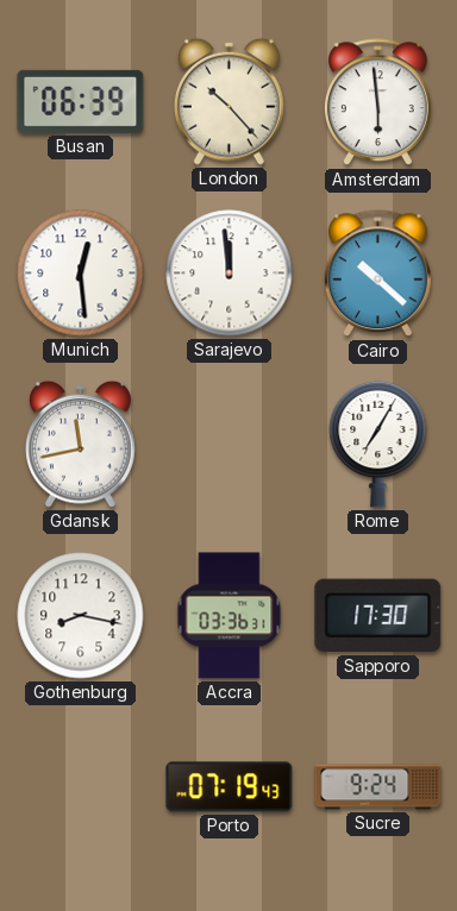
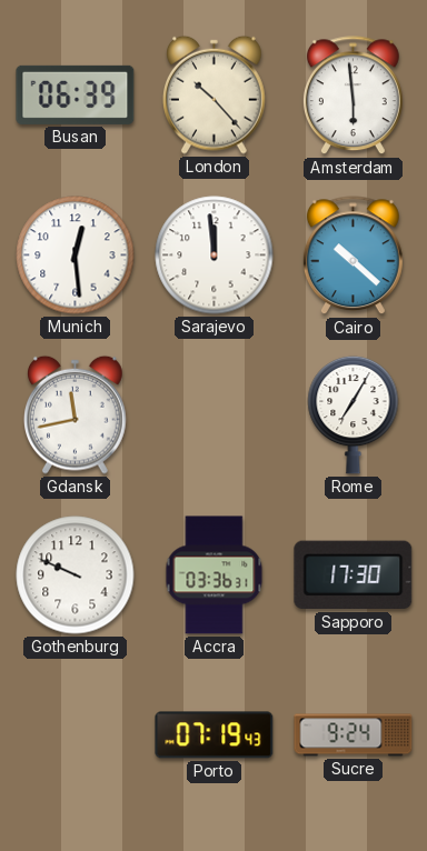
Gothenburg: 8:17 -> 9:49
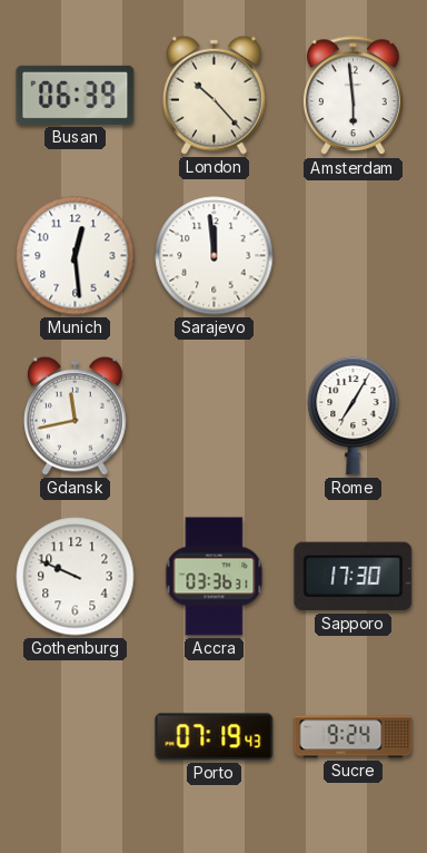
Cairo: 10:22 -> none
